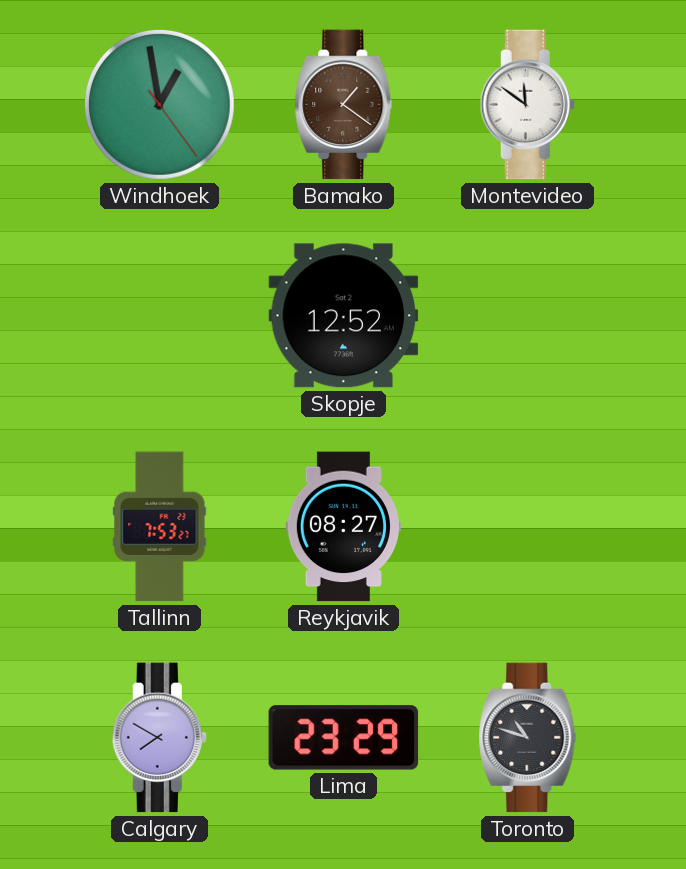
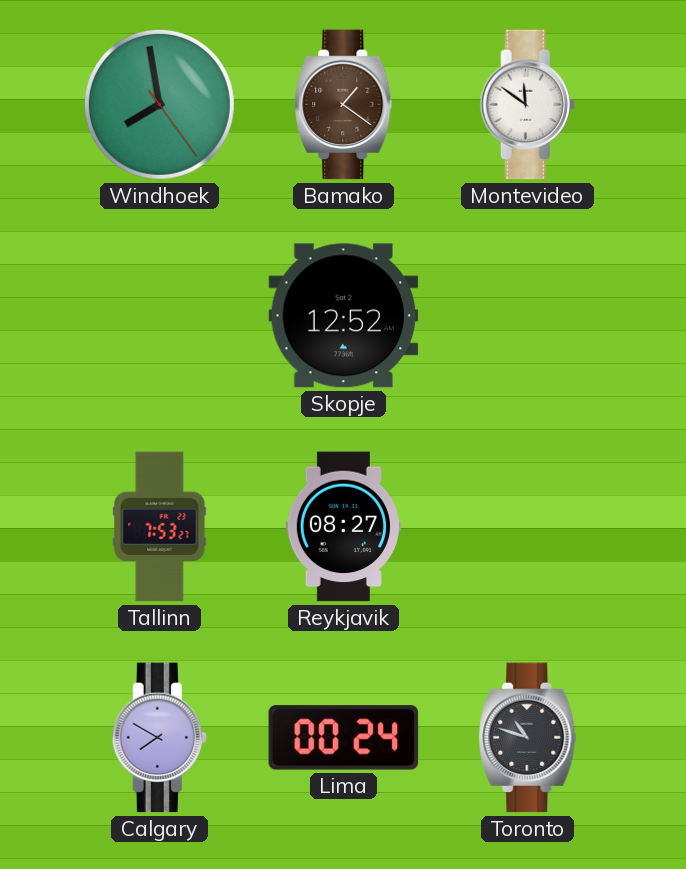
Windhoek: 12:58 -> 7:58
Lima: 23:29 -> 00:24
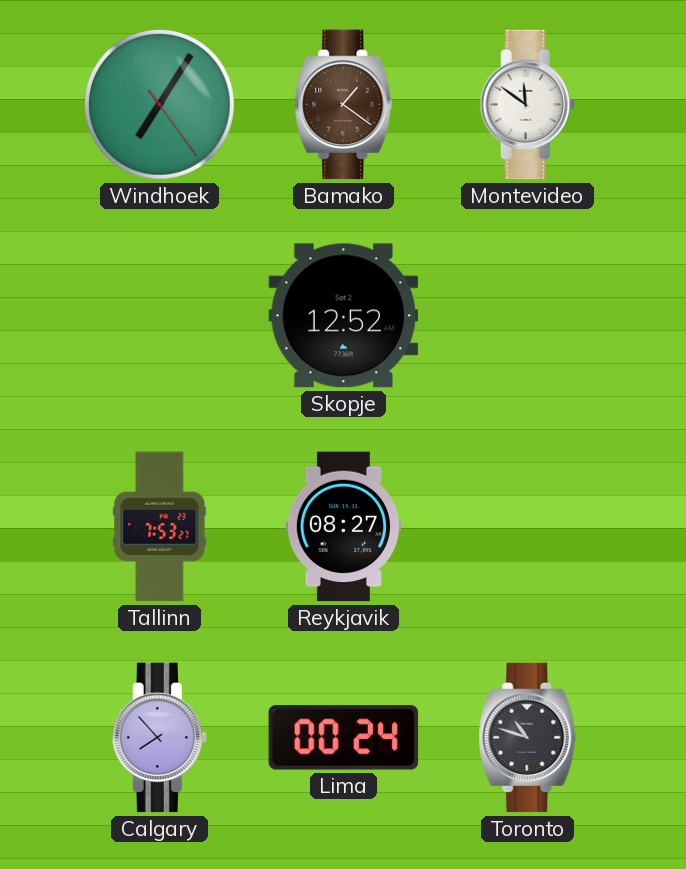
Windhoek: 7:58 -> 7:05
Calgary: 7:50 -> 7:53
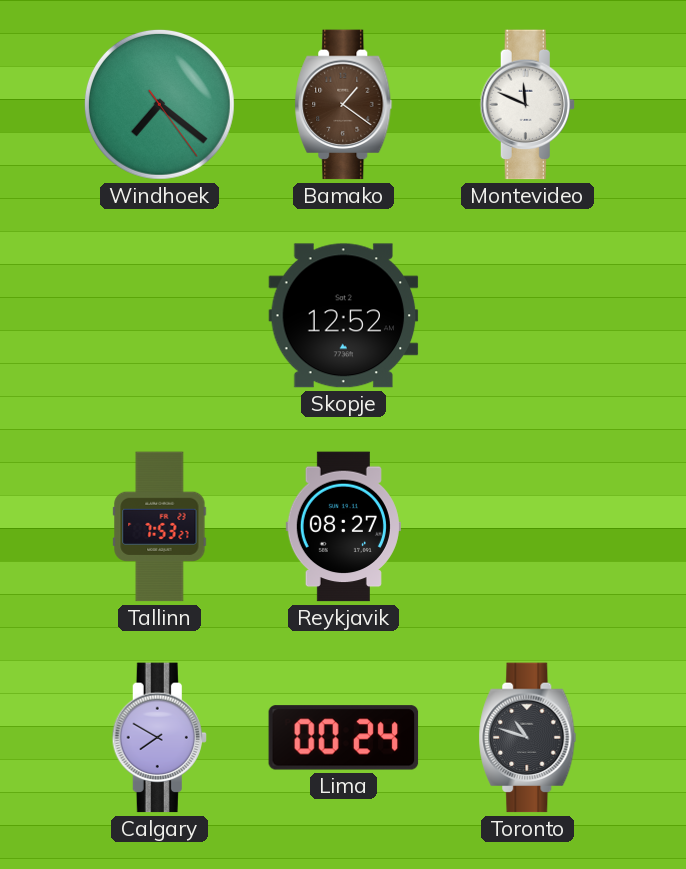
Windhoek: 7:05 -> 7:21
Montevideo: 11:51 -> 11:49
Calgary: 7:53 -> 7:50
